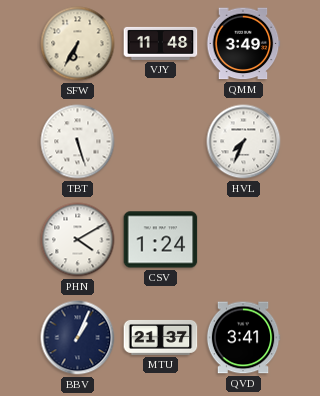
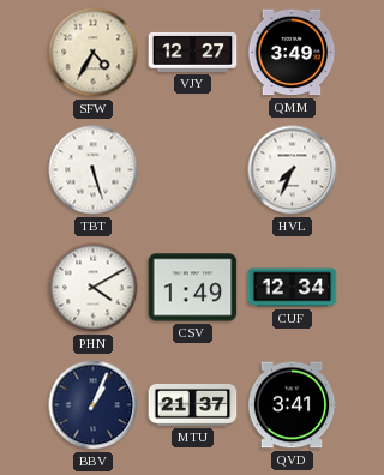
SFW: 6:35 -> 4:35
VJY: 11:48 -> 12:27
CSV: 1:24 -> 1:49
CUF: none -> 12:34
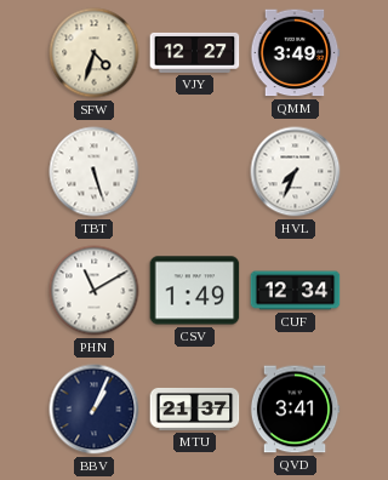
SFW: 4:35 -> 4:33
PHN: 4:10 -> 11:10
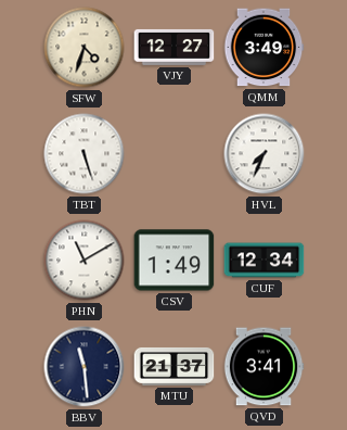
BBV: 1:04 -> 11:29
